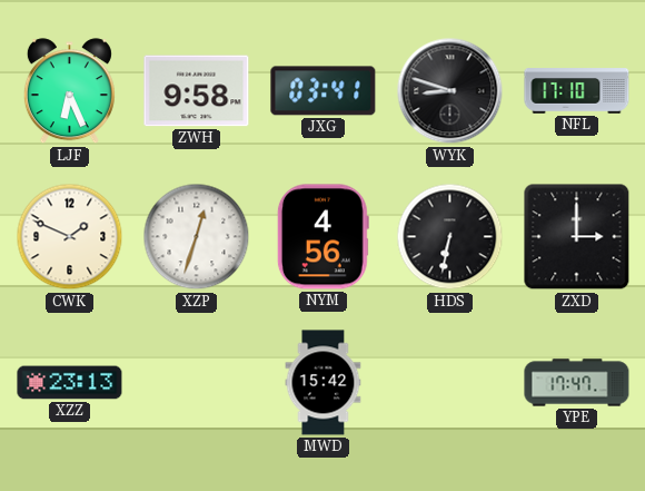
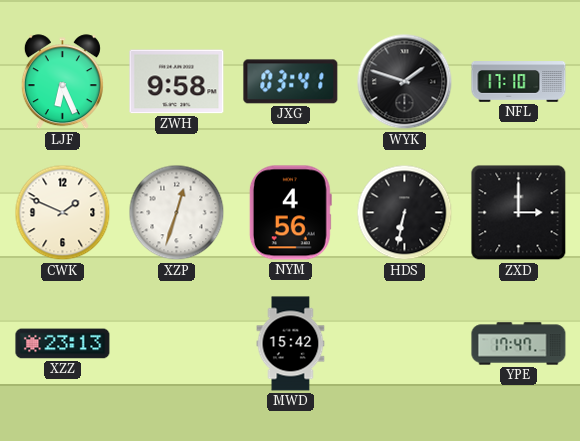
WYK: 8:48 -> 1:48
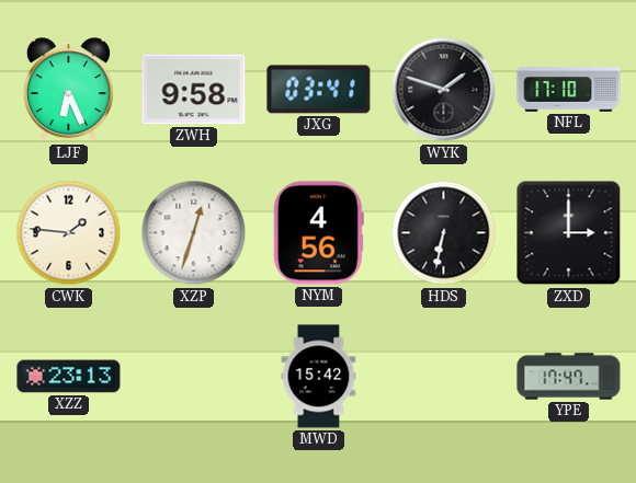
CWK: 1:49 -> 1:46
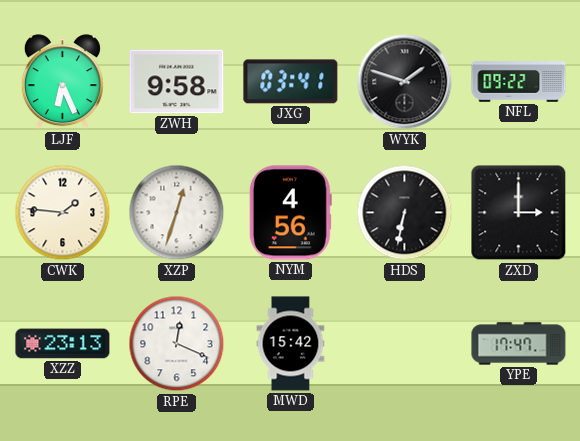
NFL: 17:10 -> 09:22
RPE: none -> 12:19
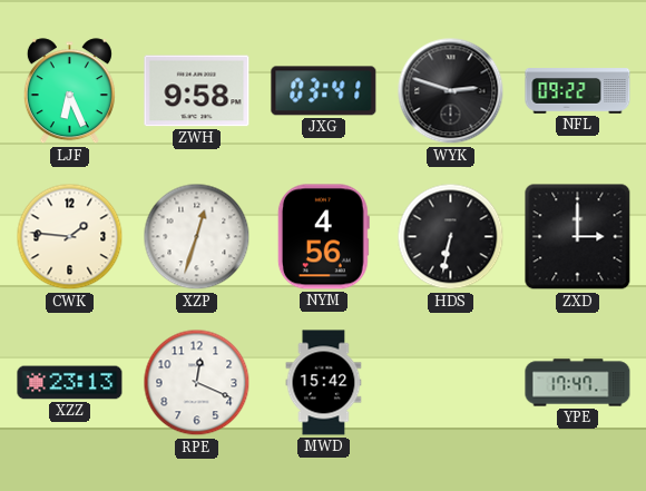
WYK: 1:48 -> 2:48
